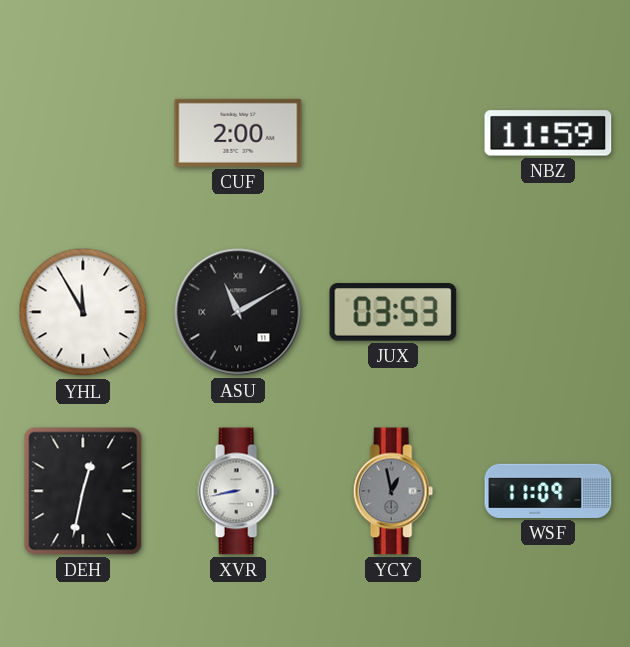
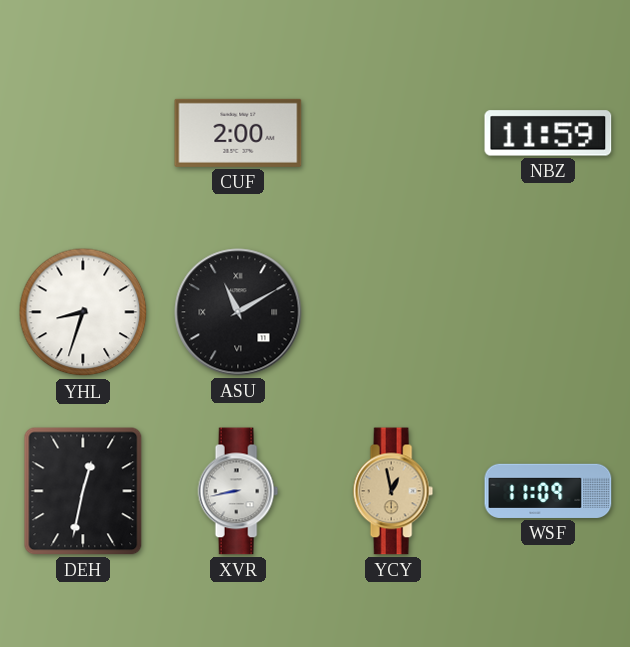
YHL: 11:55 -> 8:33
JUX: 03:53 -> none
YCY dial: grey -> champagne
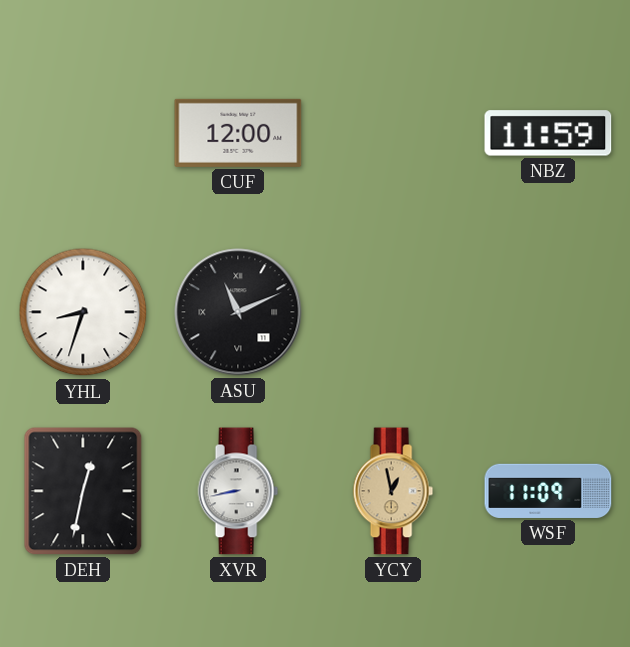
CUF: 2:00 -> 12:00
ASU: 11:10 -> 11:11
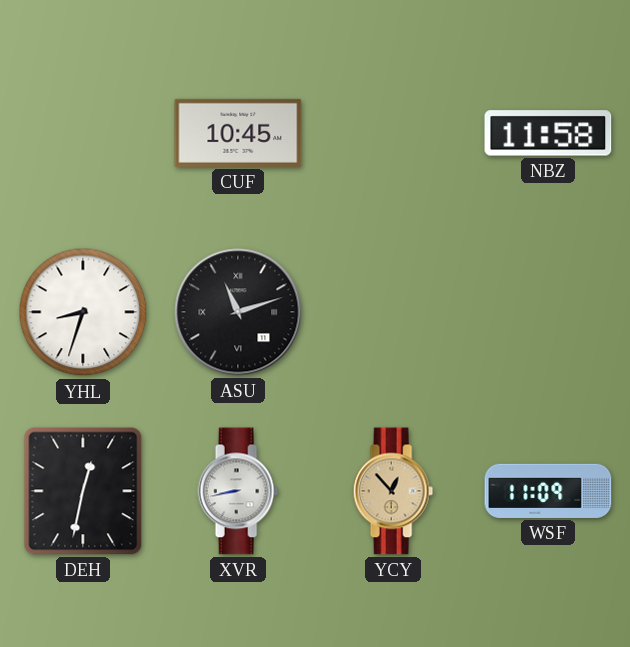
CUF: 12:00 -> 10:45
NBZ: 11:59 -> 11:58
ASU: 11:11 -> 11:12
YCY: 12:58 -> 12:53
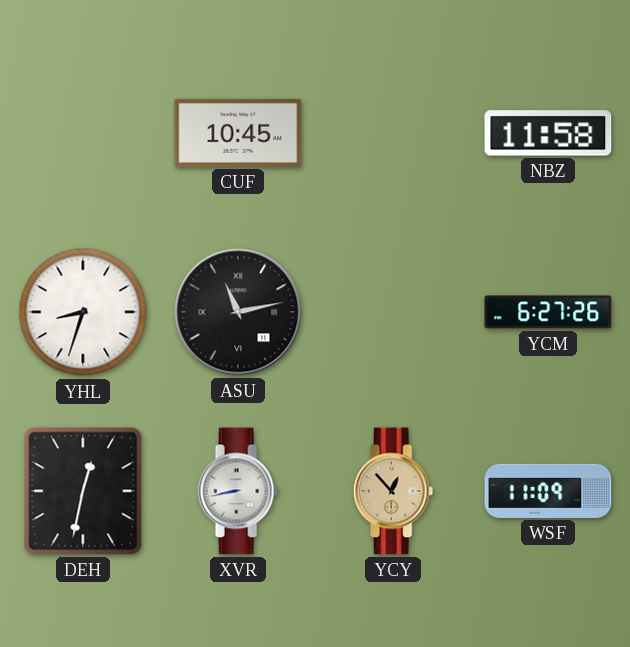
ASU: 11:12 -> 11:13
YCM: none -> 6:27
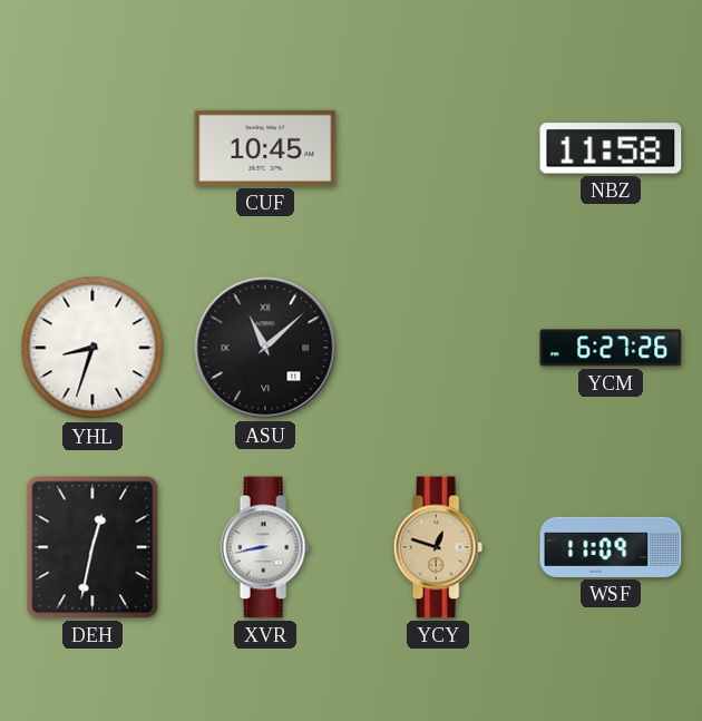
ASU: 11:13 -> 11:08
YCY: 12:53 -> 12:48
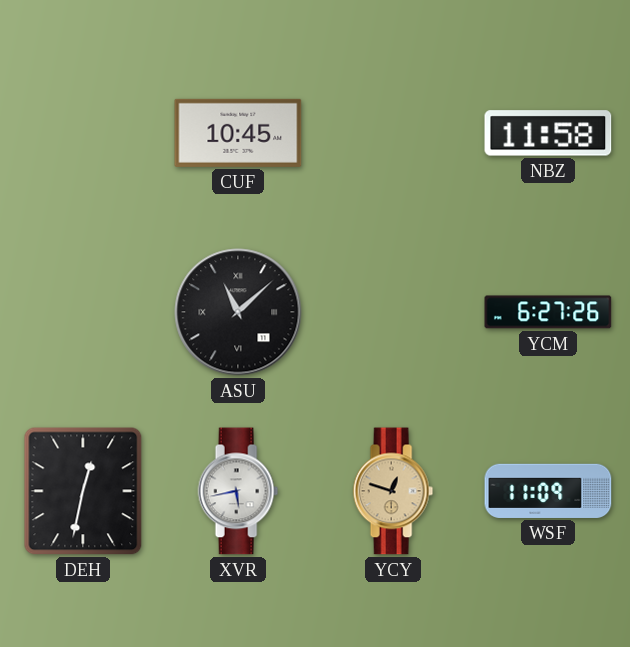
YHL: 8:33 -> none
XVR: 8:43 -> 5:43
